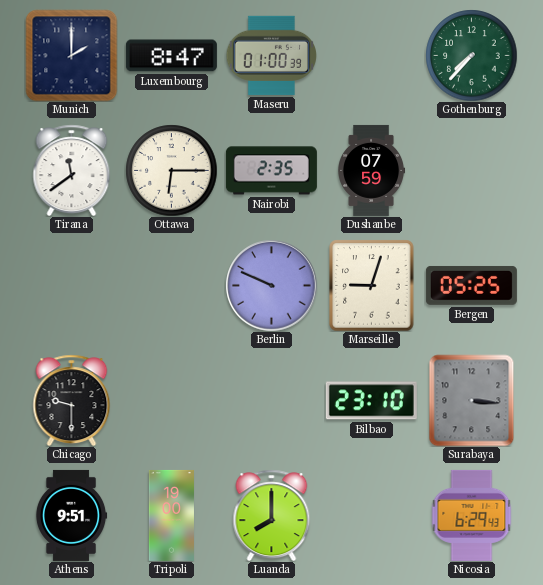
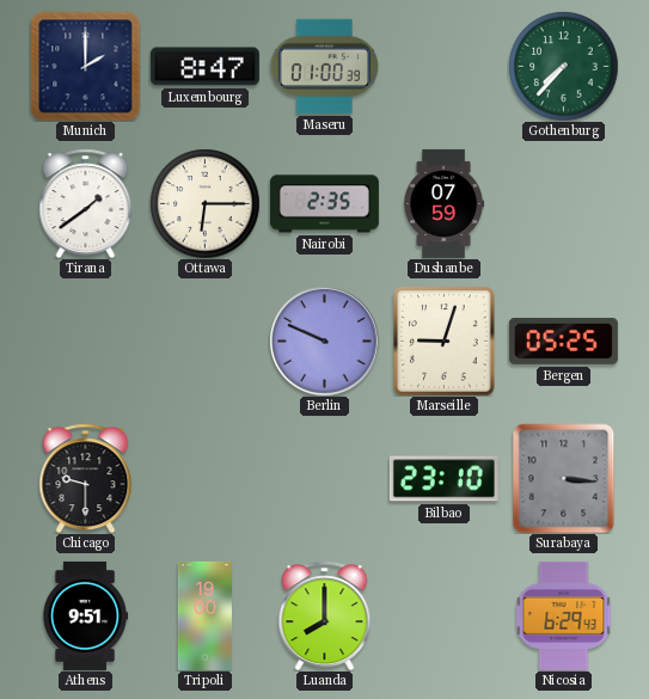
Tirana: 11:39 -> 1:39
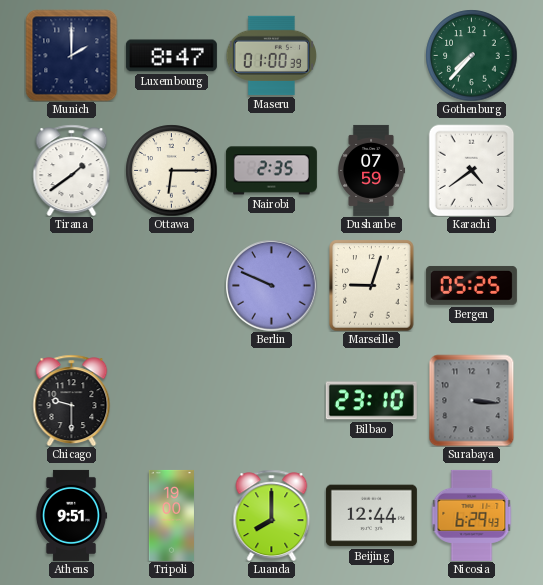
Karachi: none -> 4:39
Beijing: none -> 12:44
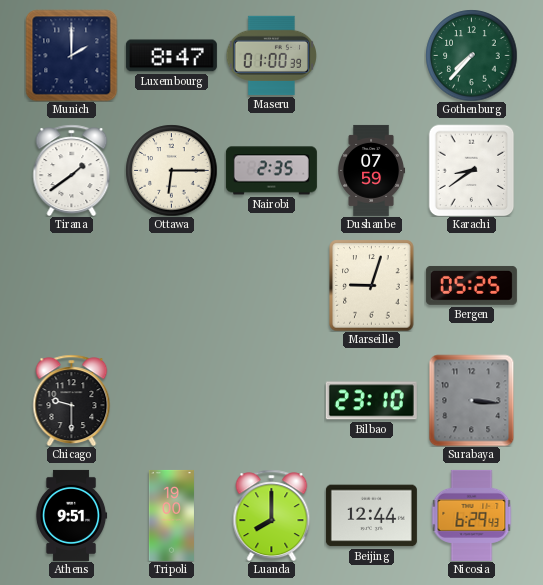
Karachi: 4:39 -> 8:39
Berlin: 9:49 -> none
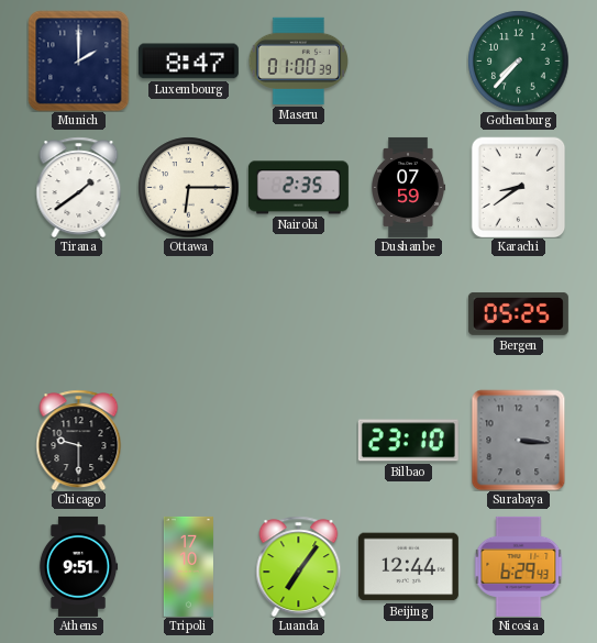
Marseille: 9:03 -> none
Tripoli: 19:00 -> 17:10
Luanda: 8:00 -> 7:06
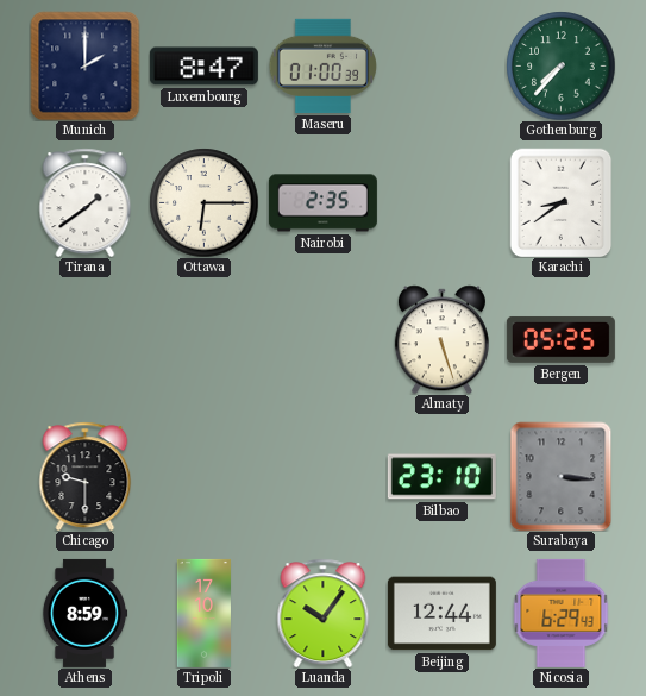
Dushanbe: 07:59 -> none
Almaty: none -> 5:27
Athens: 9:51 -> 8:59
Luanda: 7:06 -> 10:06
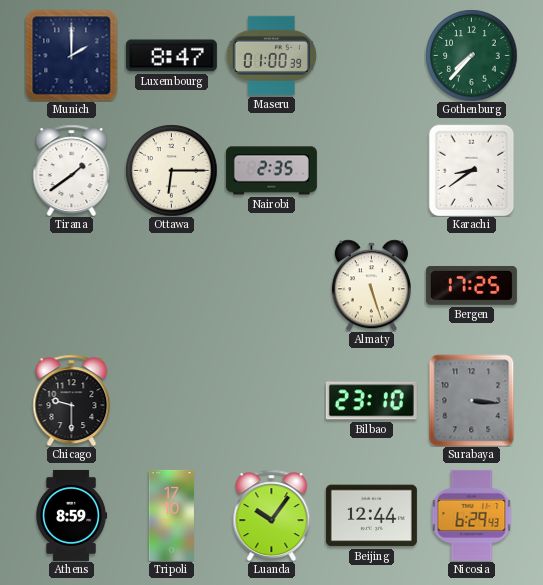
Bergen: 05:25 -> 17:25
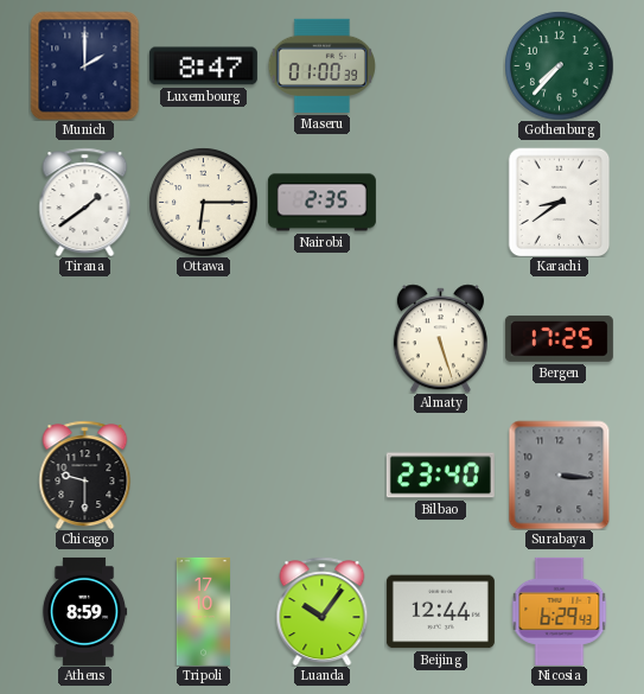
Bilbao: 23:10 -> 23:40
